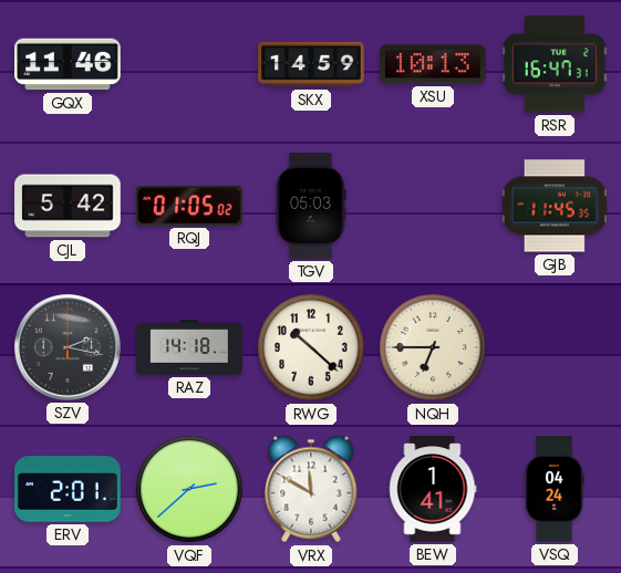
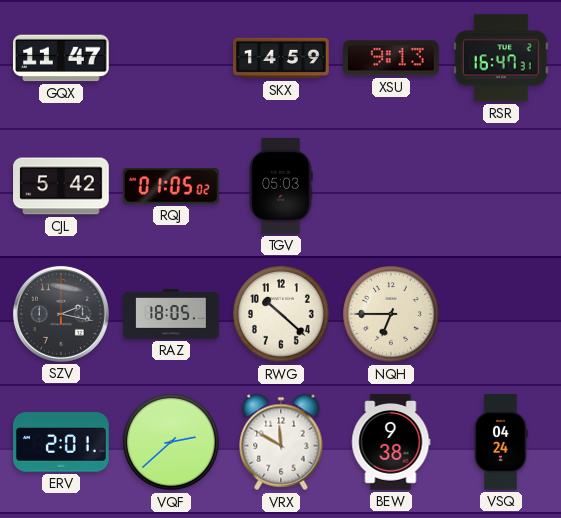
GQX: 11:46 -> 11:47
XSU: 10:13 -> 9:13
GJB: 11:45 -> none
RAZ: 14:18 -> 18:05
BEW: 1:41 -> 9:38
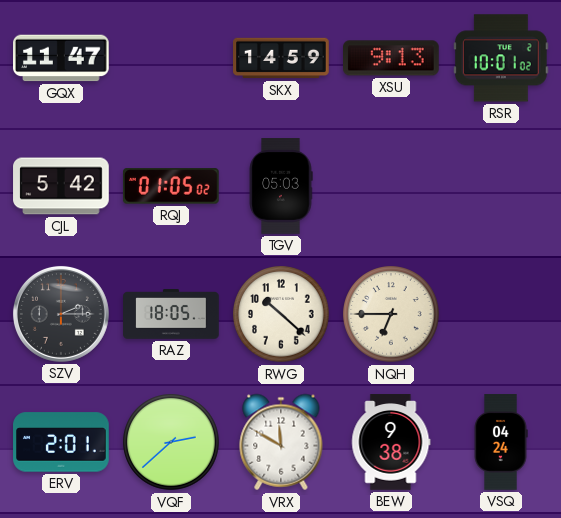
RSR: 16:47 -> 10:01
SZV: 2:17 -> 2:15
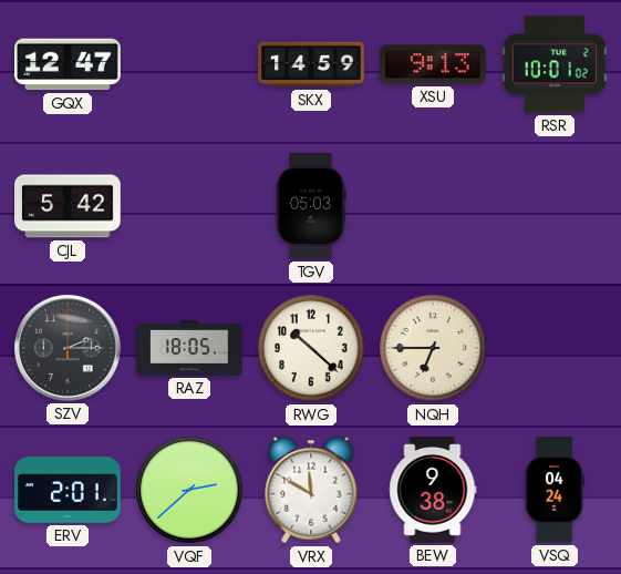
GQX: 11:47 -> 12:47
RQJ: 01:05 -> none
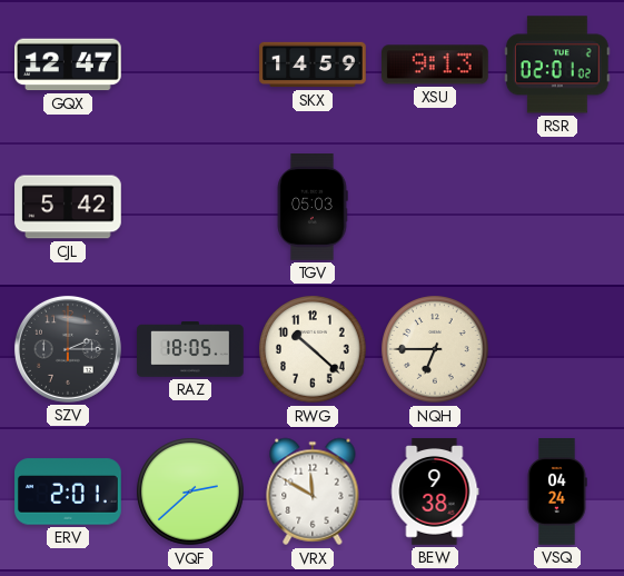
RSR: 10:01 -> 02:01
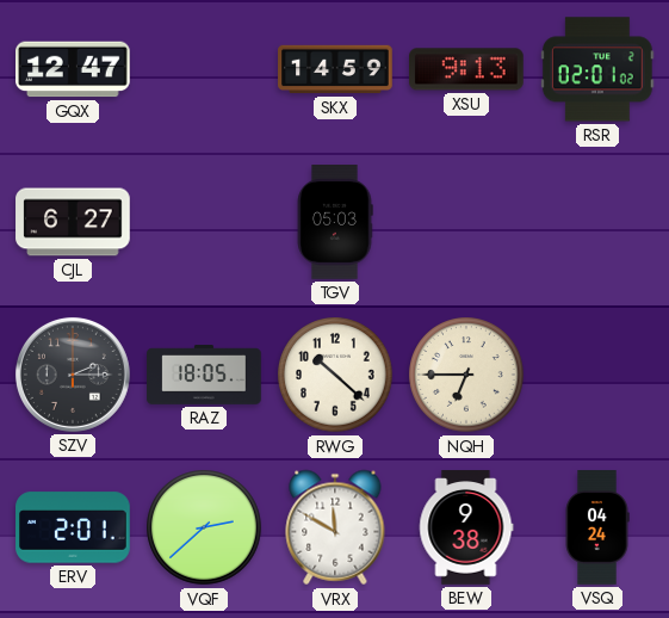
CJL: 5:42 -> 6:27
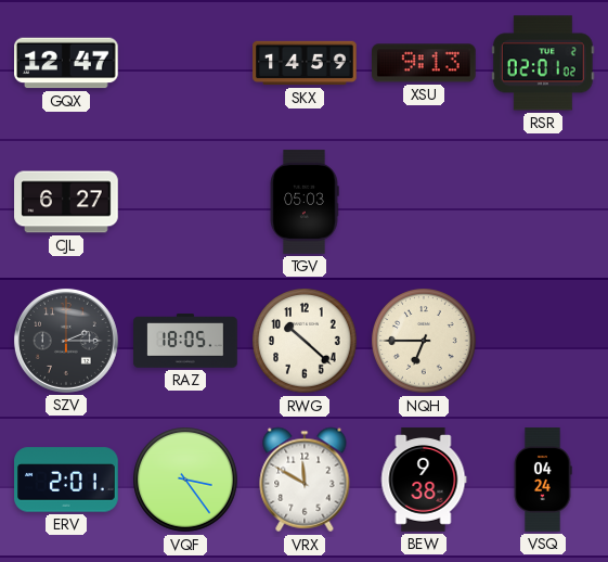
VQF: 2:38 -> 3:24
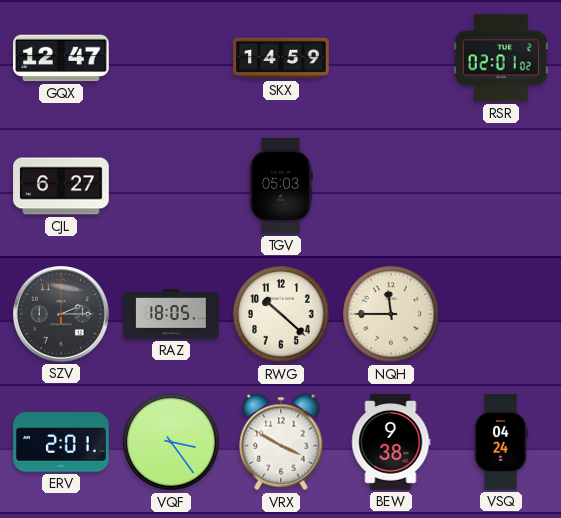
XSU: 9:13 -> none
NQH: 6:45 -> 11:45
VRX: 11:50 -> 3:50
